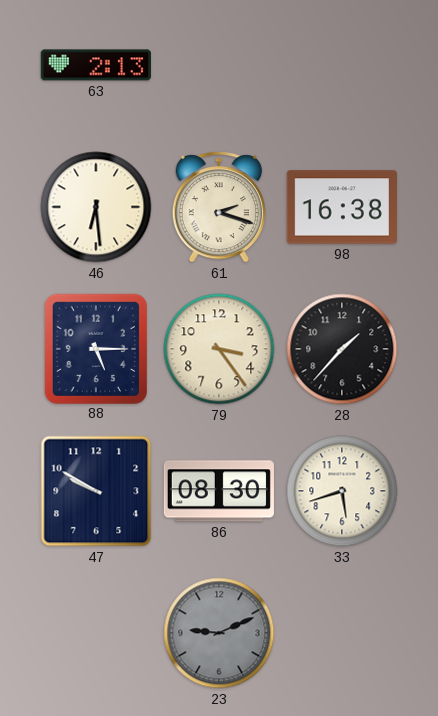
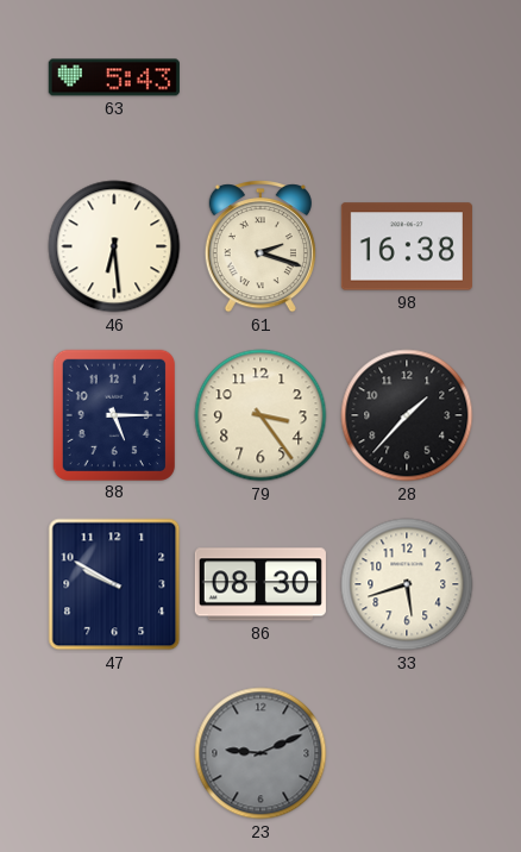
63: 2:13 -> 5:43
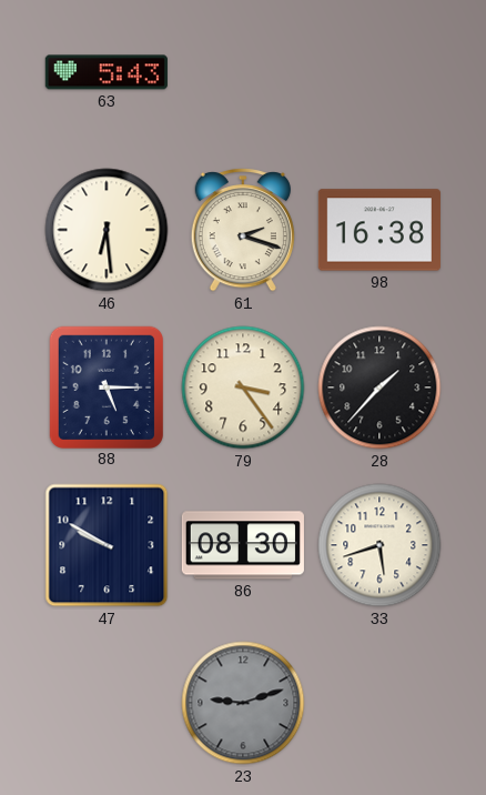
23: 9:11 -> 9:12
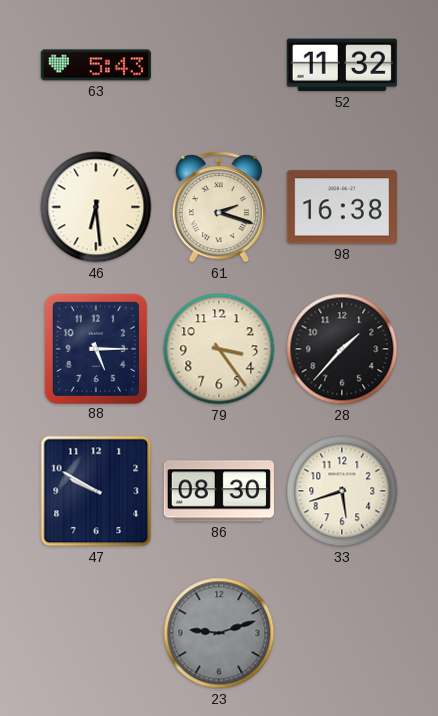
52: none -> 11:32
